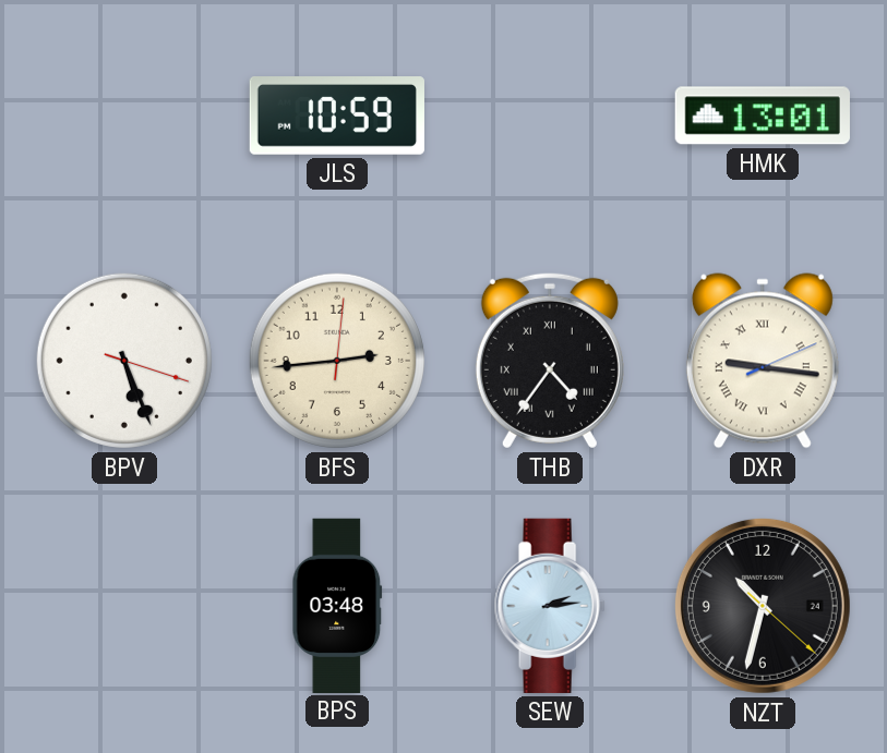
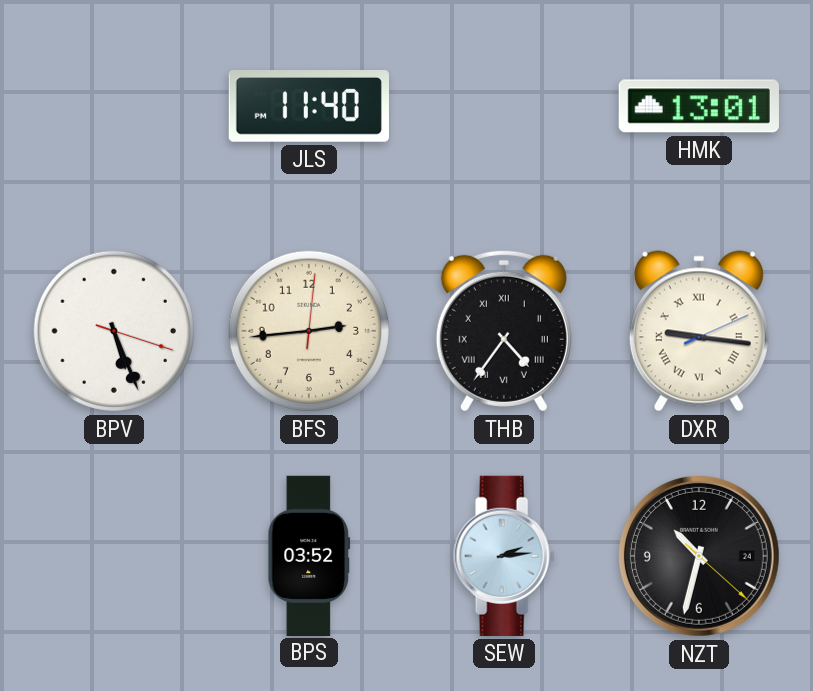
JLS: 10:59 -> 11:40
BPS: 03:48 -> 03:52
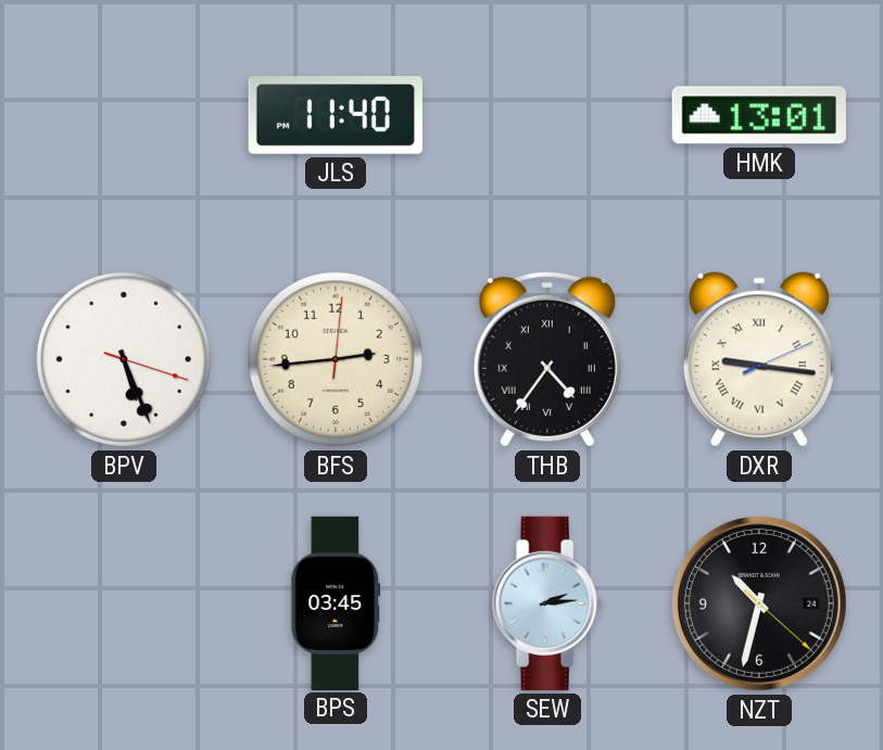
BPS: 03:52 -> 03:45
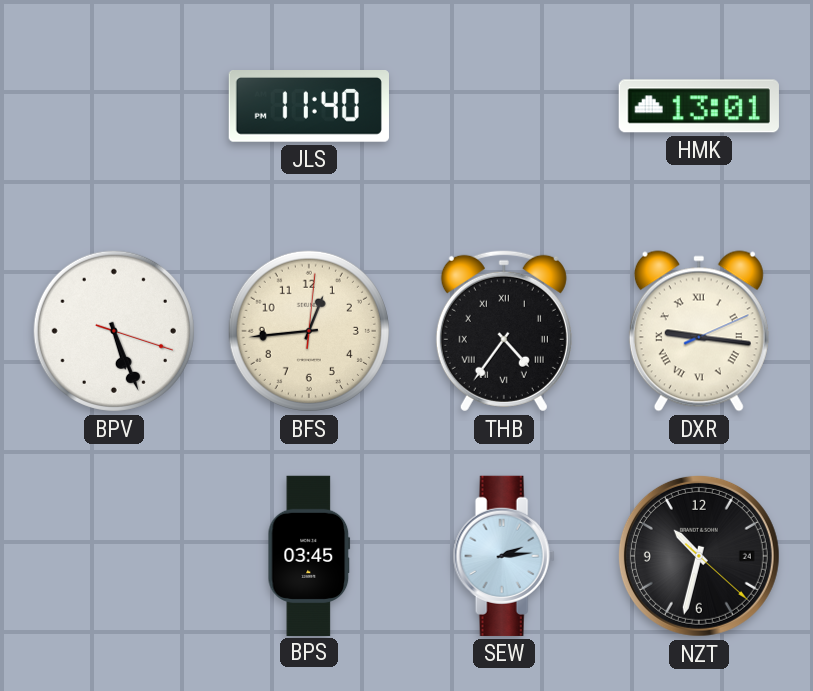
BFS: 2:44 -> 12:44
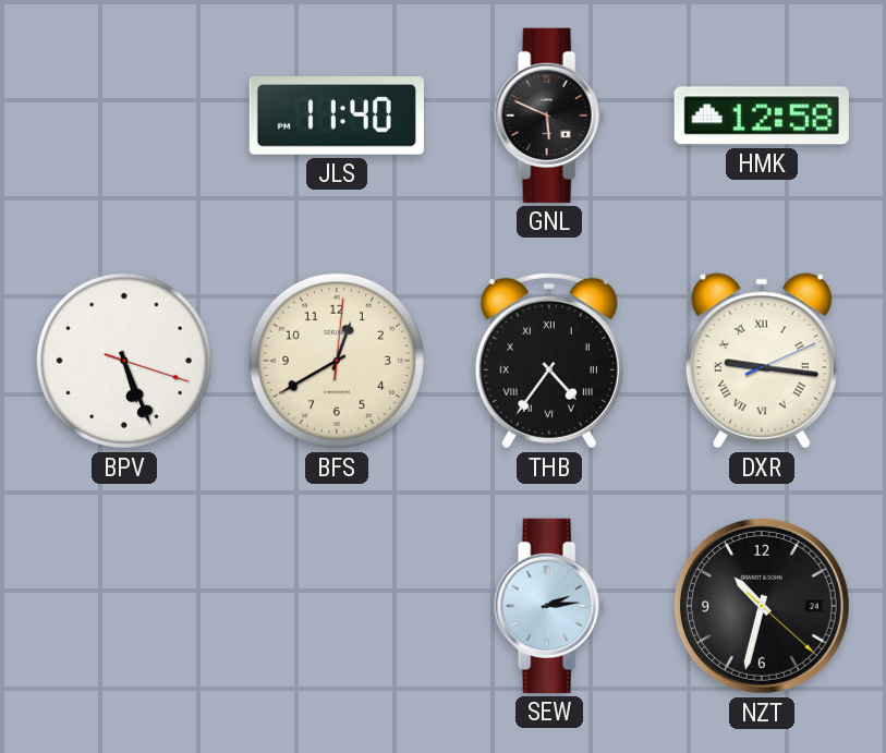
GNL: none -> 5:49
HMK: 13:01 -> 12:58
BFS: 12:44 -> 12:40
BPS: 03:45 -> none
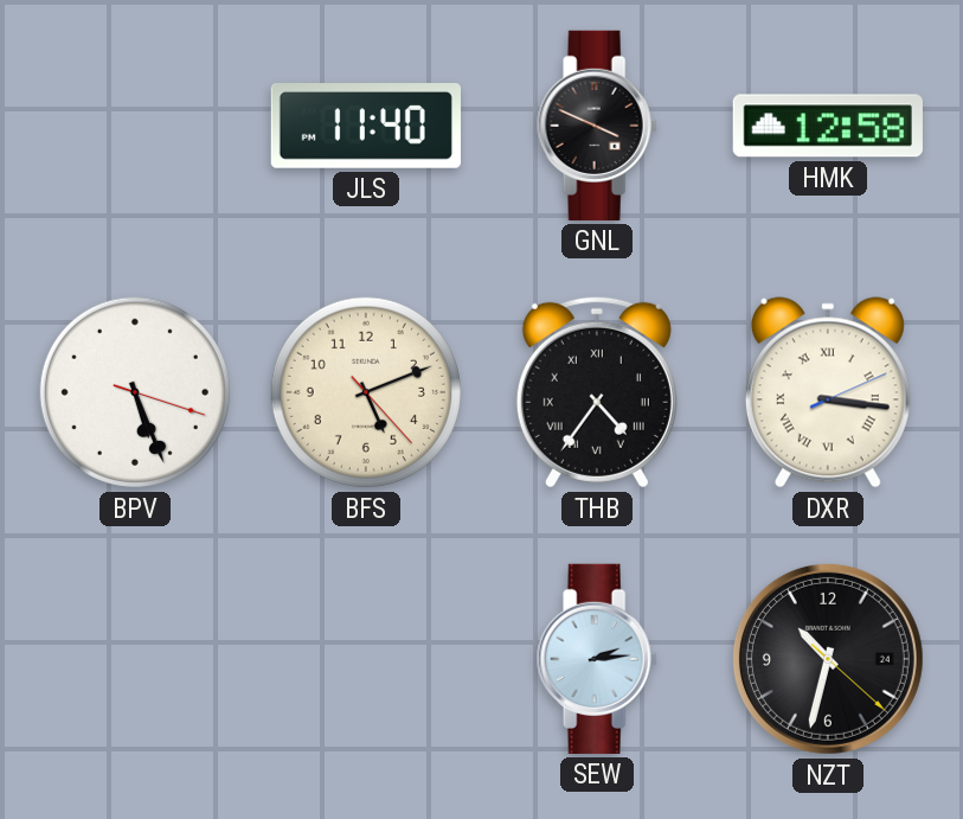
GNL: 5:49 -> 3:49
BFS: 12:40 -> 5:11
DXR: 9:16 -> 3:16
